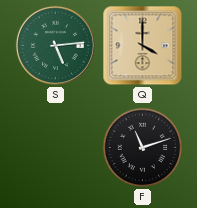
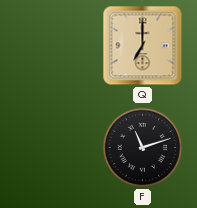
S: 5:14 -> none
Q: 4:00 -> 7:00
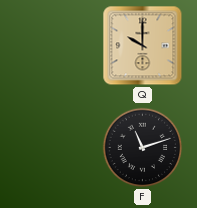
Q: 7:00 -> 10:00
